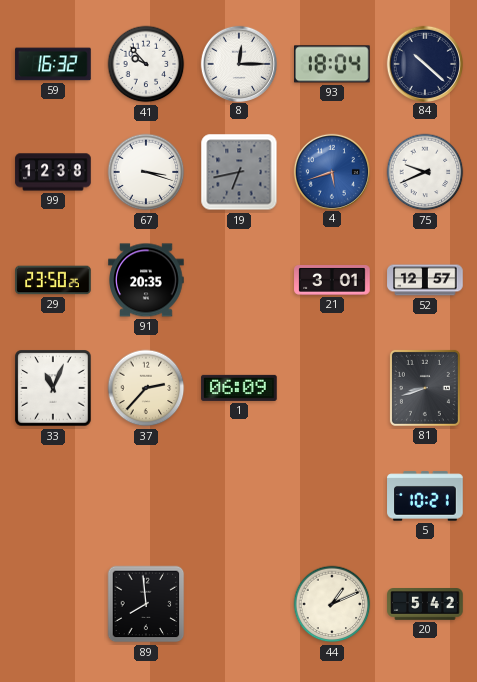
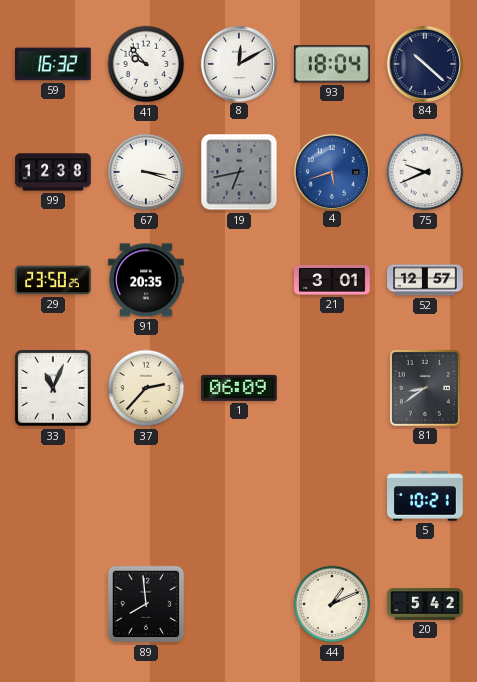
8: 12:15 -> 12:10
81: 8:42 -> 8:39
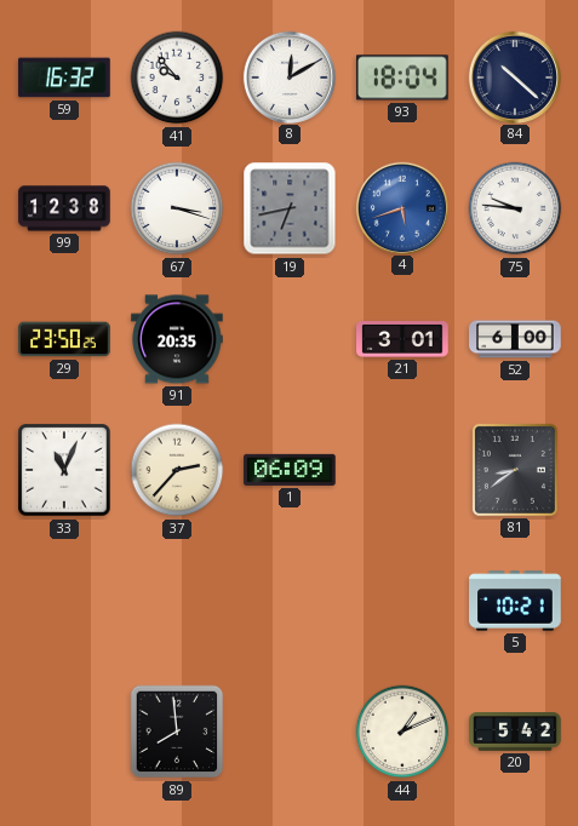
75: 9:41 -> 9:46
52: 12:57 -> 6:00
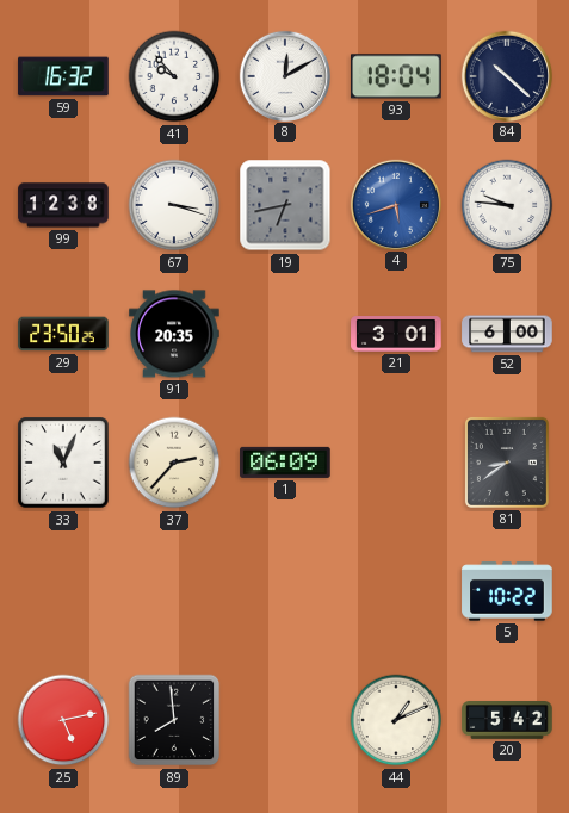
5: 10:21 -> 10:22
25: none -> 5:13
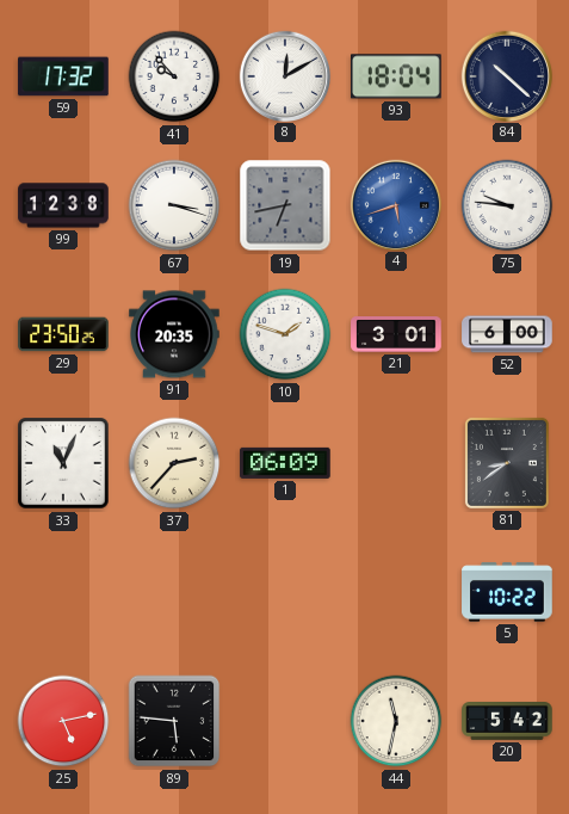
59: 16:32 -> 17:32
10: none -> 1:48
89: 7:59 -> 5:46
44: 1:11 -> 11:32
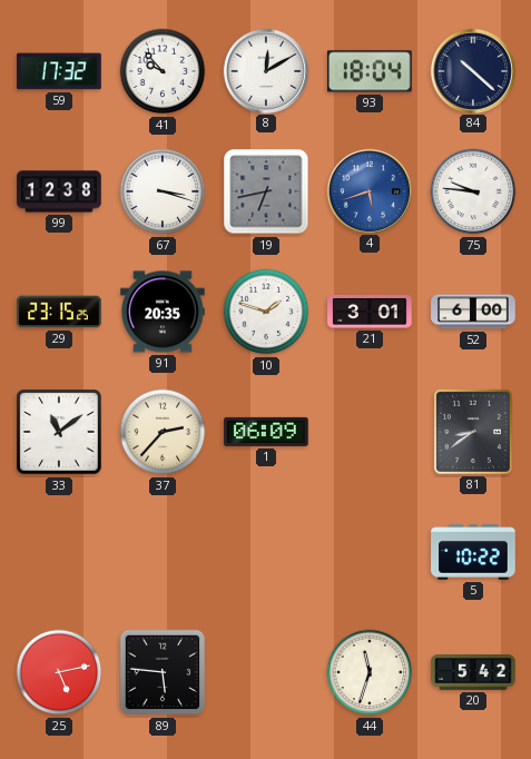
29: 23:50 -> 23:15
33: 11:04 -> 11:09
44: 11:32 -> 11:33
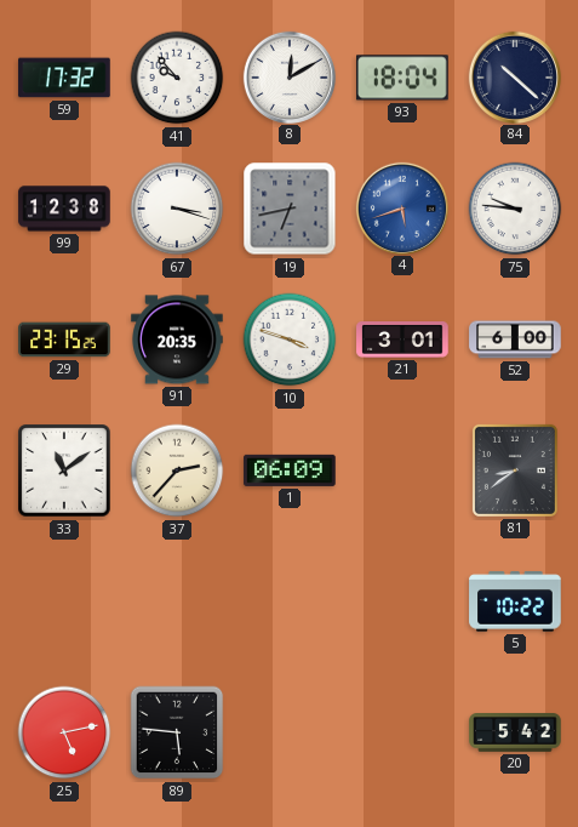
10: 1:48 -> 3:48
44: 11:33 -> none
